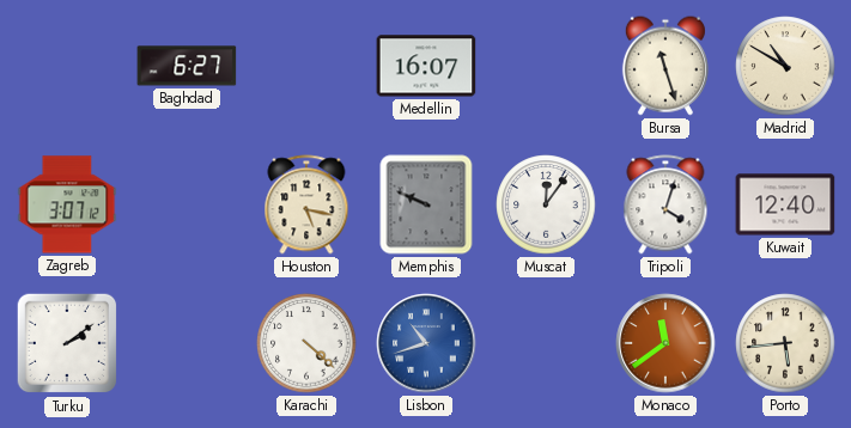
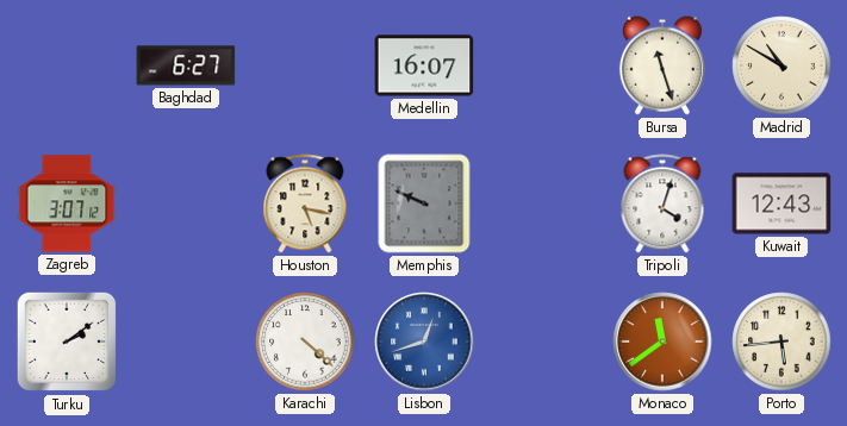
Muscat: 12:06 -> none
Kuwait: 12:40 -> 12:43
Lisbon: 10:42 -> 12:42
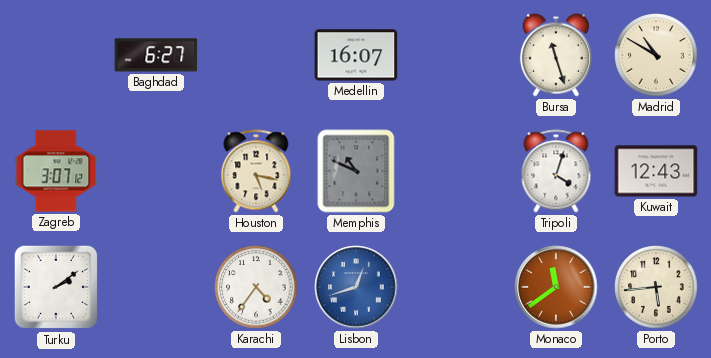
Memphis: 9:49 -> 10:49
Karachi: 4:22 -> 4:36
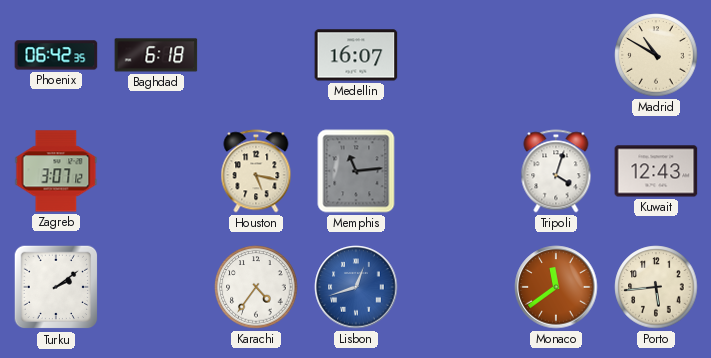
Phoenix: none -> 06:42
Baghdad: 6:27 -> 6:18
Bursa: 11:27 -> none
Memphis: 10:49 -> 11:14
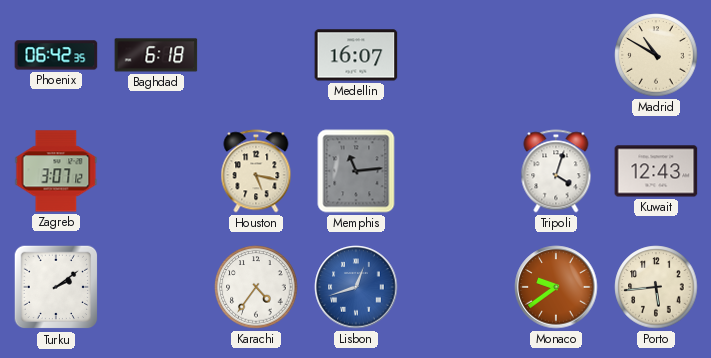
Monaco: 11:39 -> 9:39
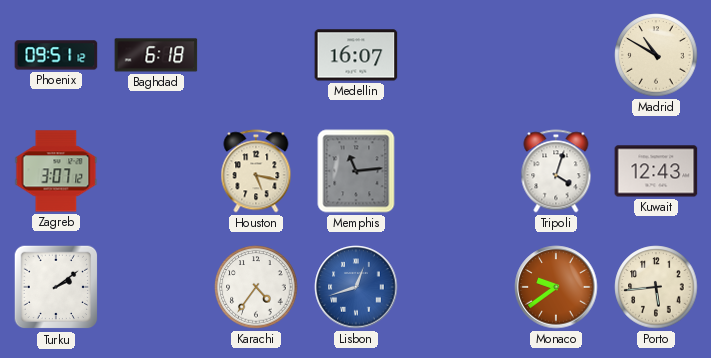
Phoenix: 06:42 -> 09:51
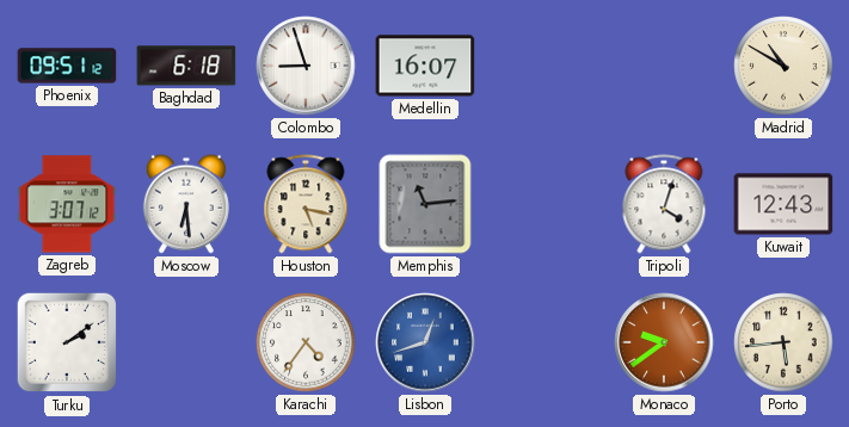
Colombo: none -> 8:57
Moscow: none -> 6:29
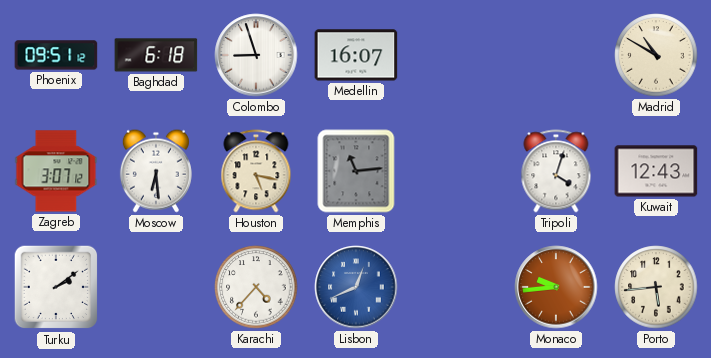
Karachi: 4:36 -> 4:37
Lisbon: 12:42 -> 12:41
Monaco: 9:39 -> 9:44
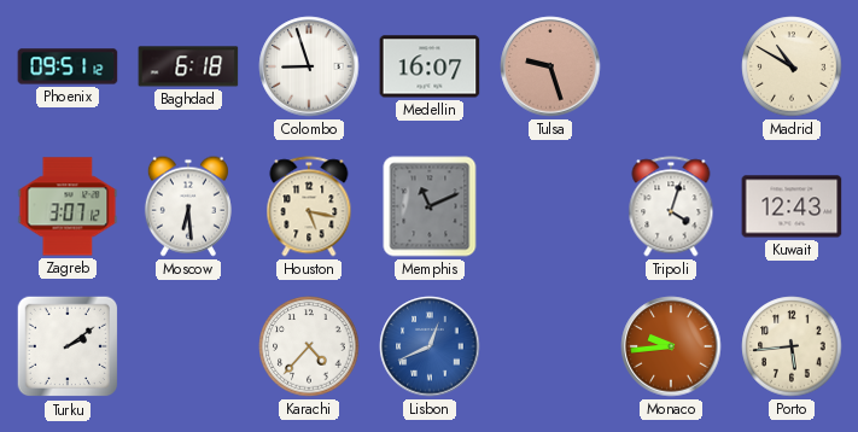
Tulsa: none -> 9:27
Memphis: 11:14 -> 11:11
